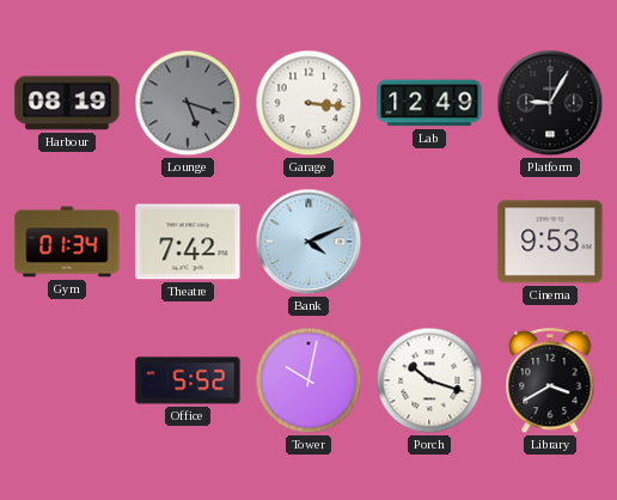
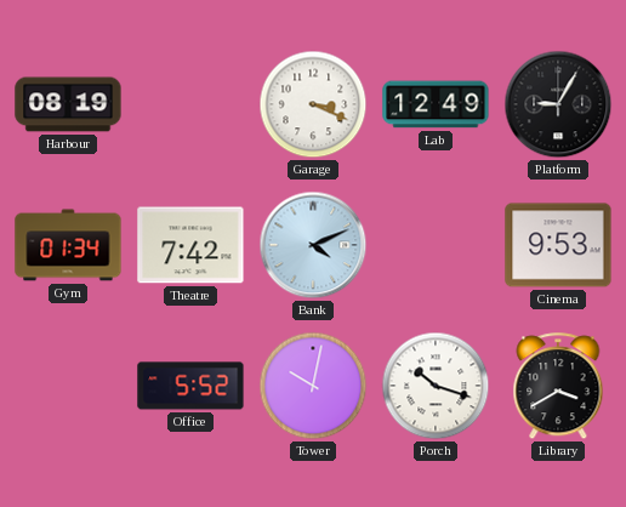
Lounge: 5:18 -> none
Garage: 3:16 -> 3:19
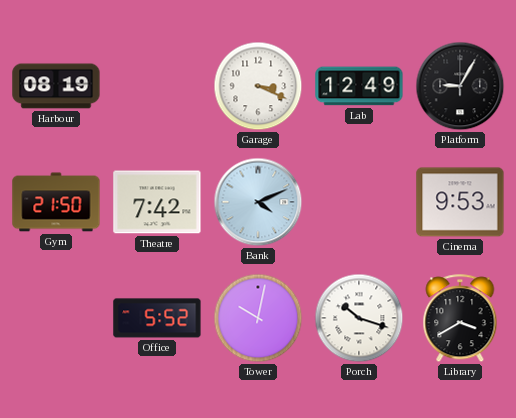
Gym: 01:34 -> 21:50
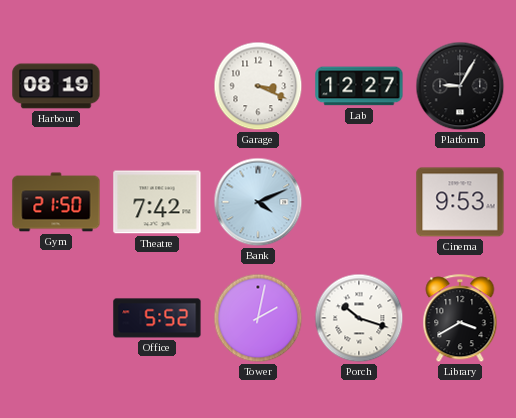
Lab: 12:49 -> 12:27
Tower: 10:02 -> 2:02
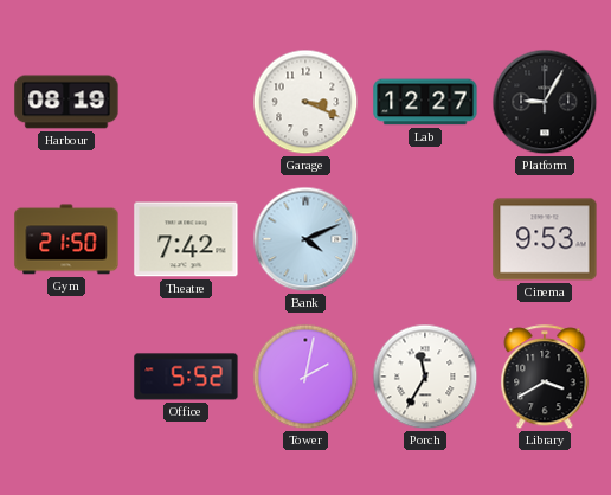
Porch: 10:18 -> 11:35
